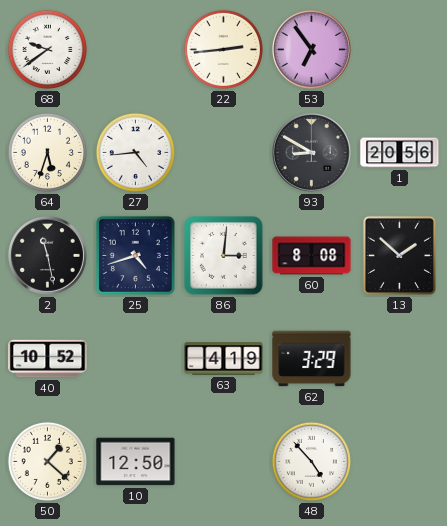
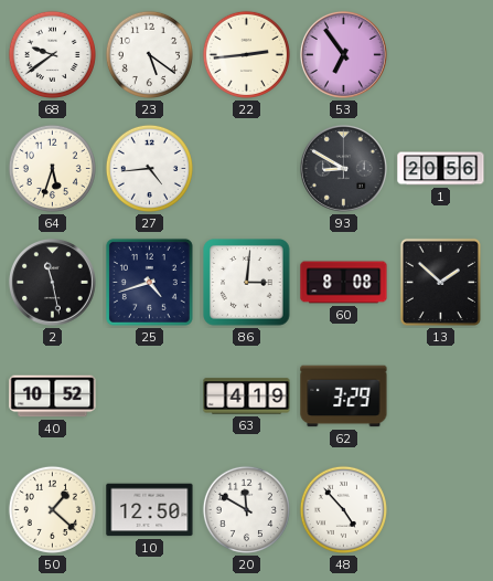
23: none -> 5:21
20: none -> 11:50
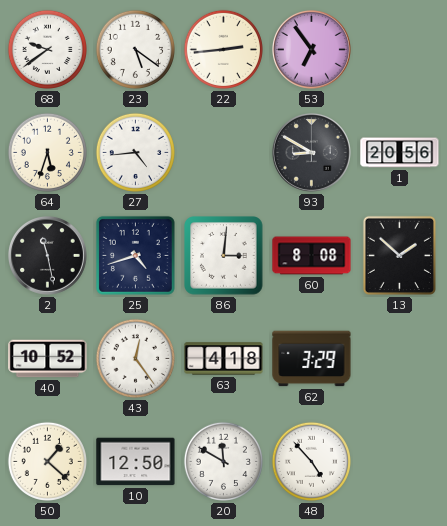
43: none -> 12:24
63: 4:19 -> 4:18
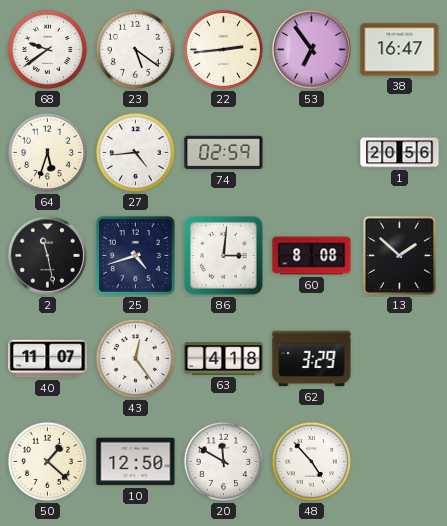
38: none -> 16:47
74: none -> 02:59
93: 8:50 -> none
40: 10:52 -> 11:07
